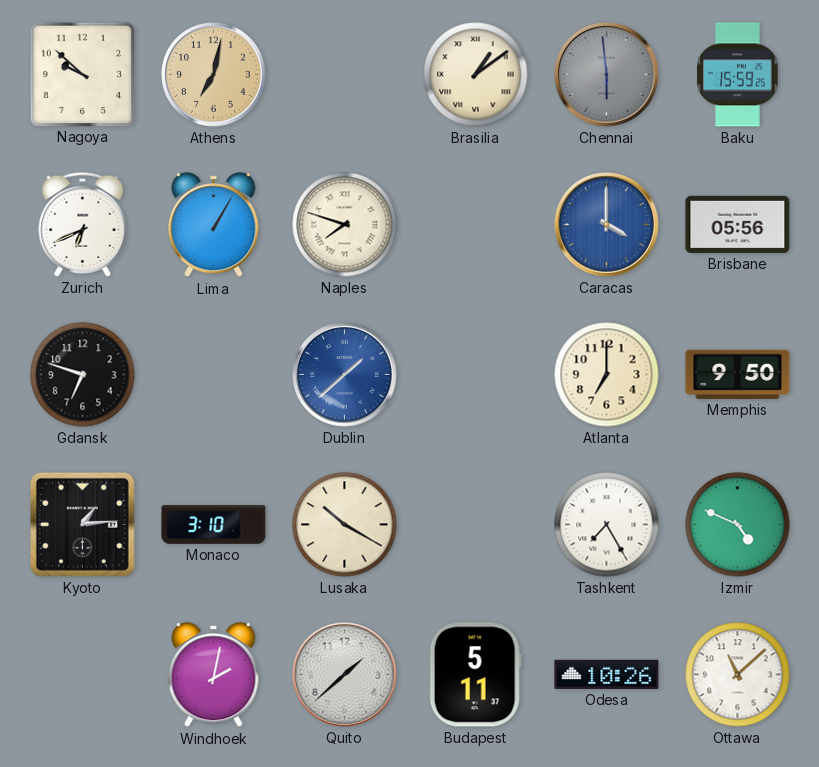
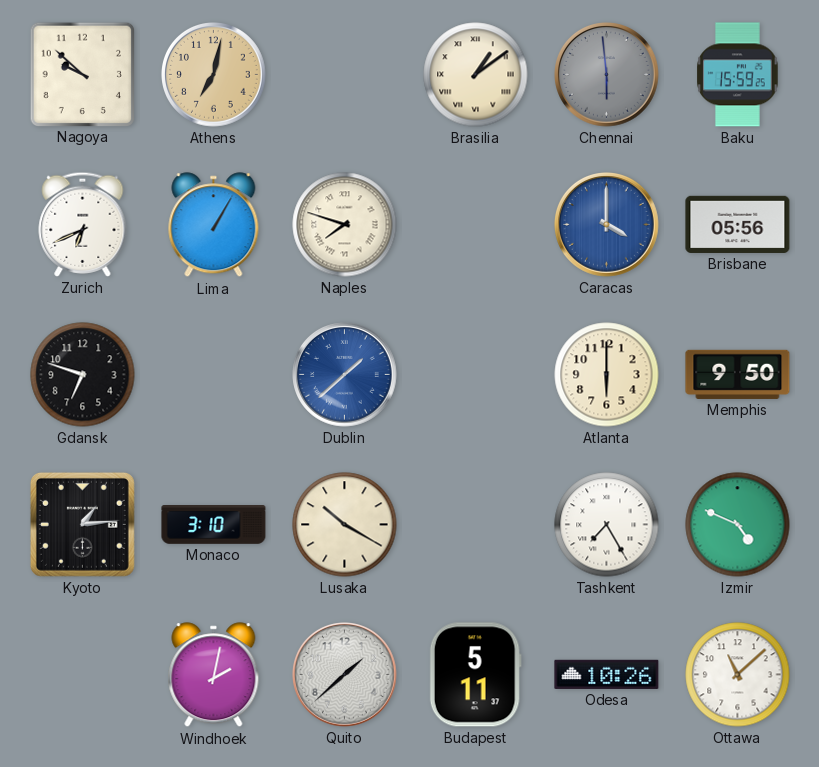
Atlanta: 7:00 -> 6:00
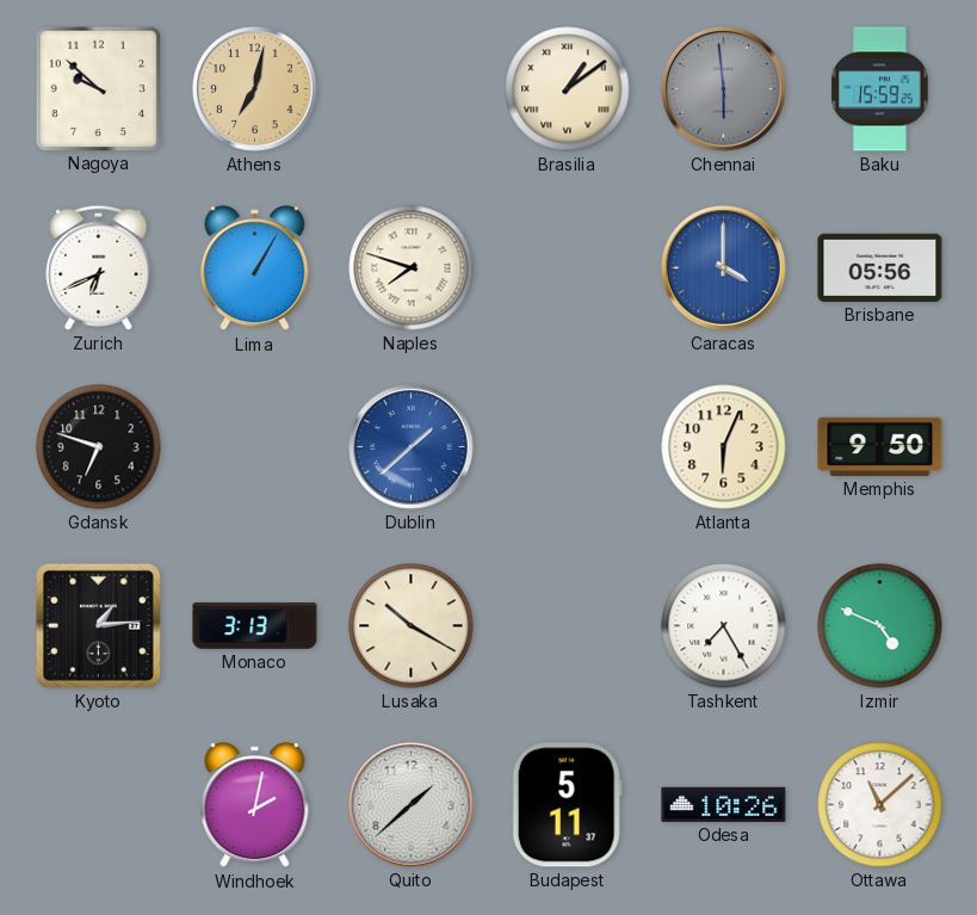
Atlanta: 6:00 -> 6:04
Monaco: 3:10 -> 3:13
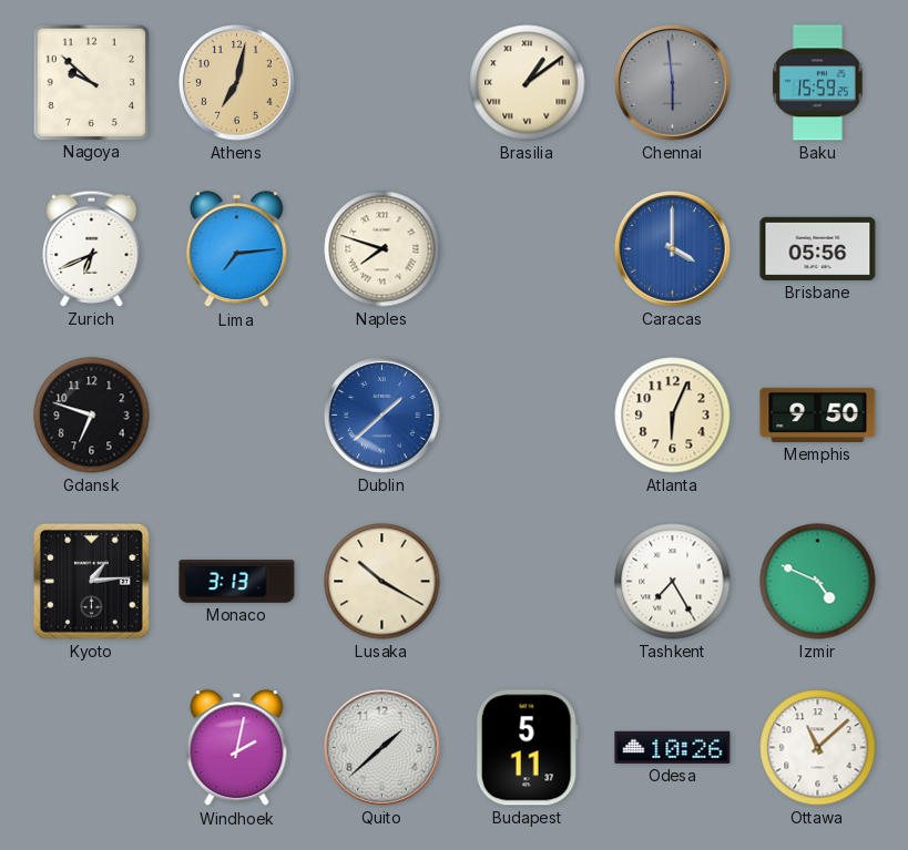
Lima: 1:05 -> 7:14
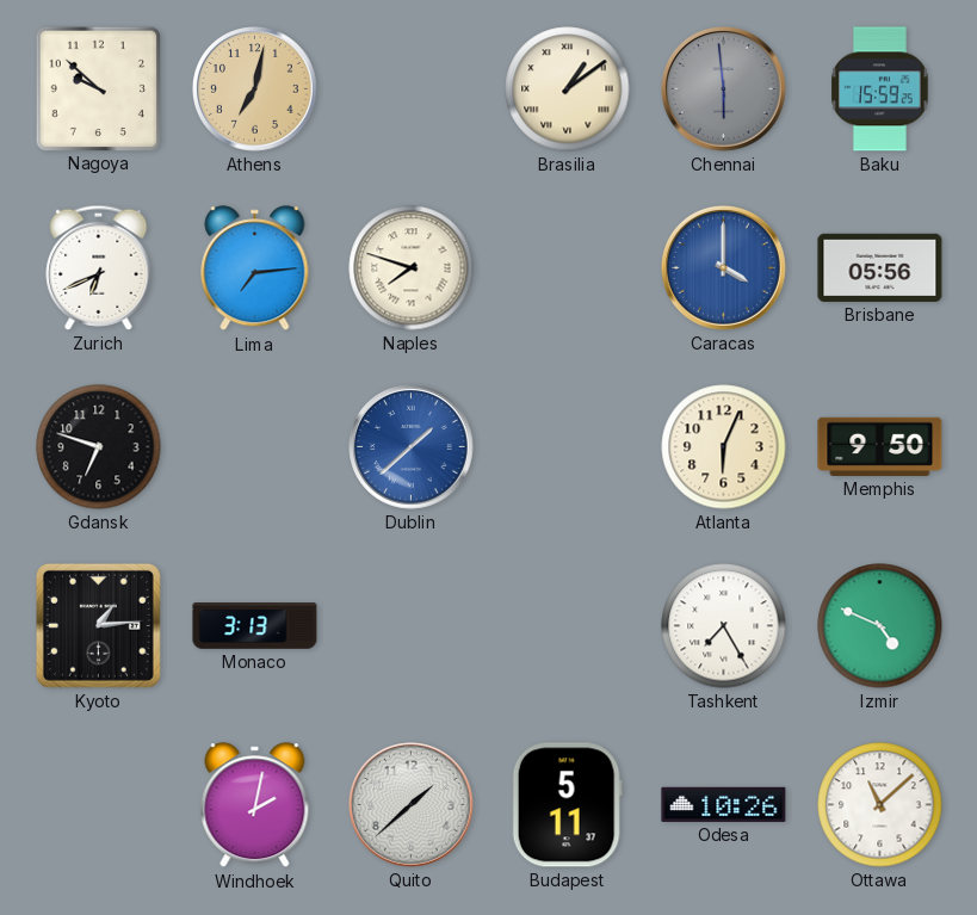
Lusaka: 10:20 -> none
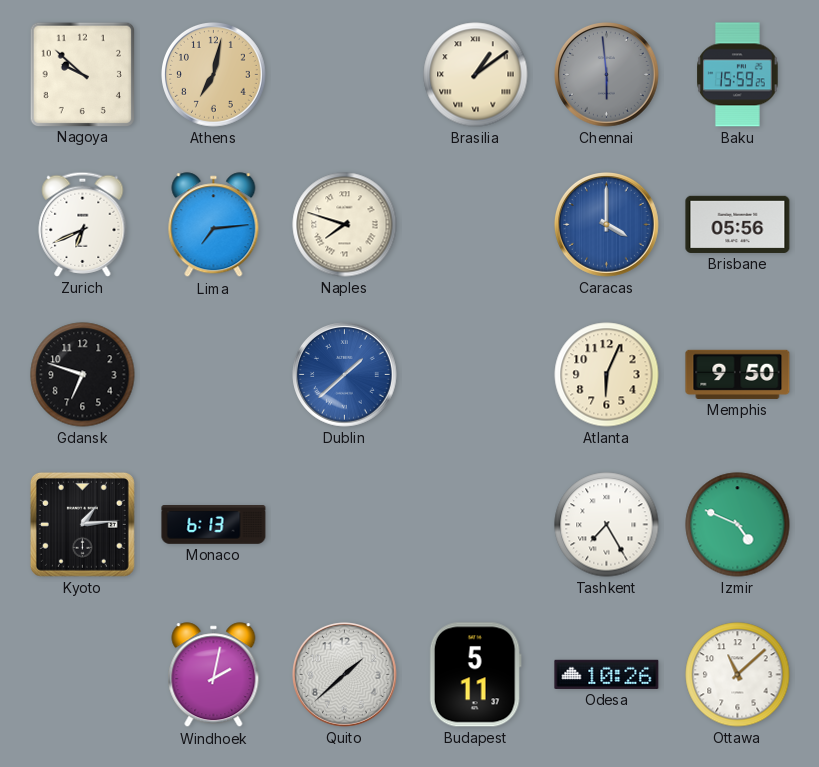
Monaco: 3:13 -> 6:13
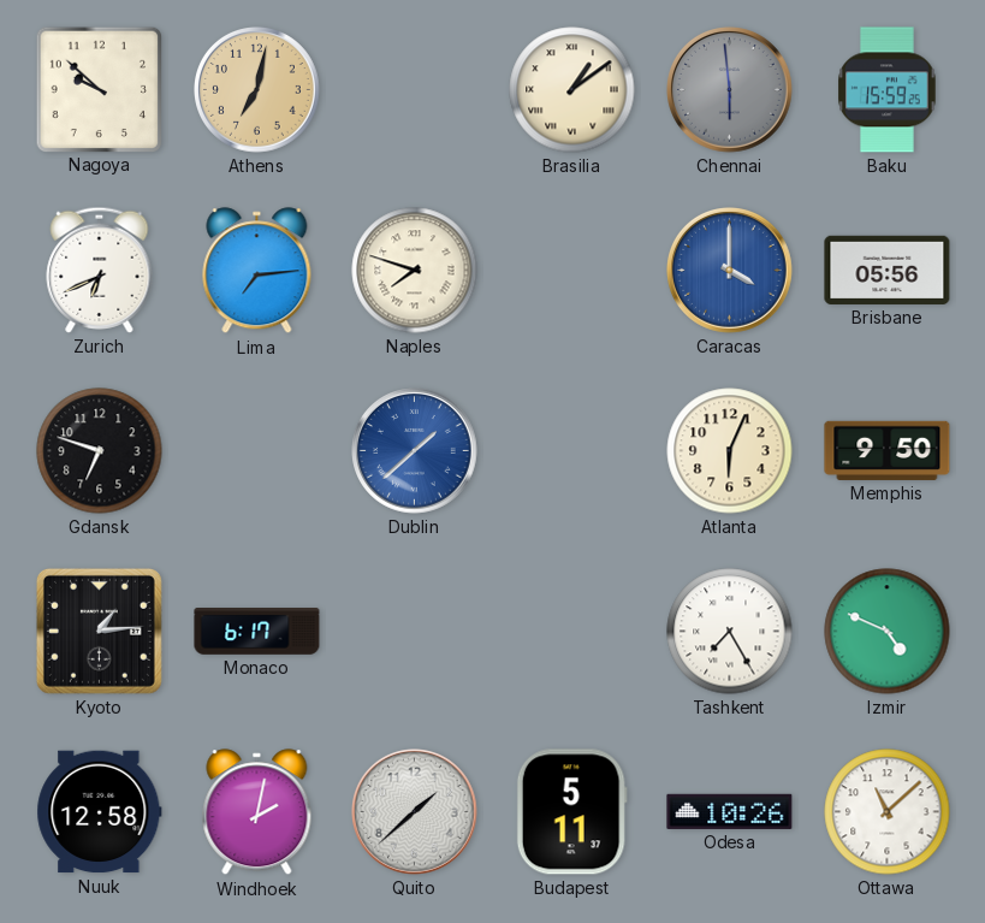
Monaco: 6:13 -> 6:17
Nuuk: none -> 12:58
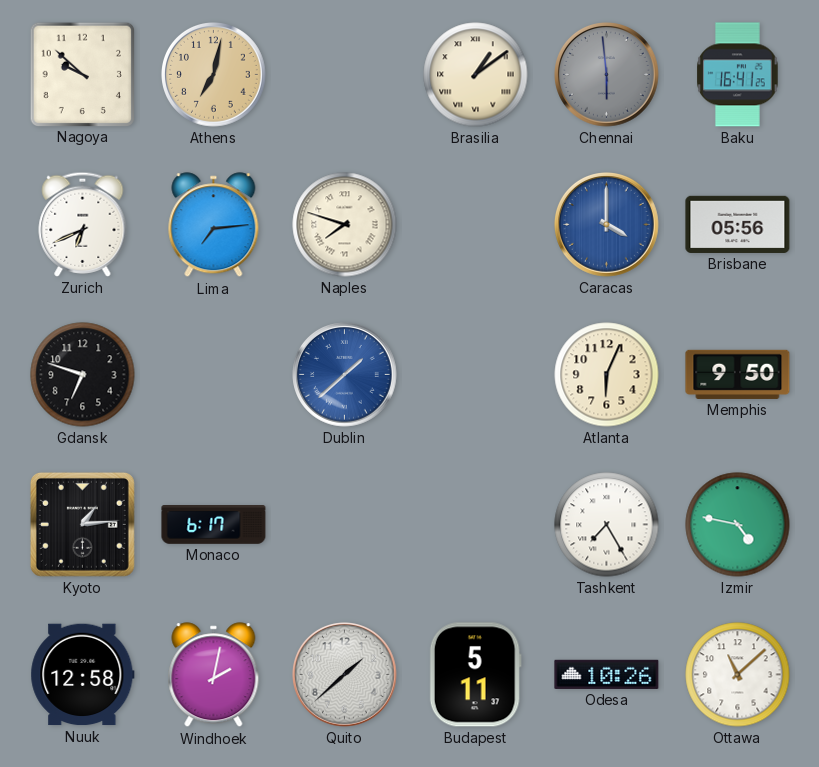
Baku: 15:59 -> 16:41
Izmir: 4:49 -> 4:47
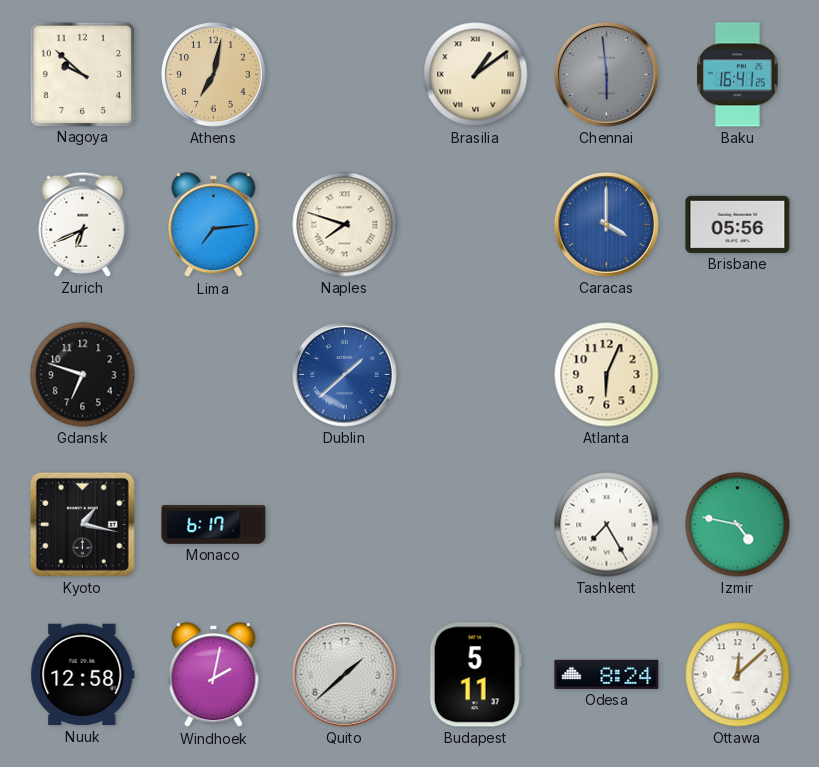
Memphis: 9:50 -> none
Kyoto: 1:14 -> 1:17
Odesa: 10:26 -> 8:24
Ottawa: 11:08 -> 12:08
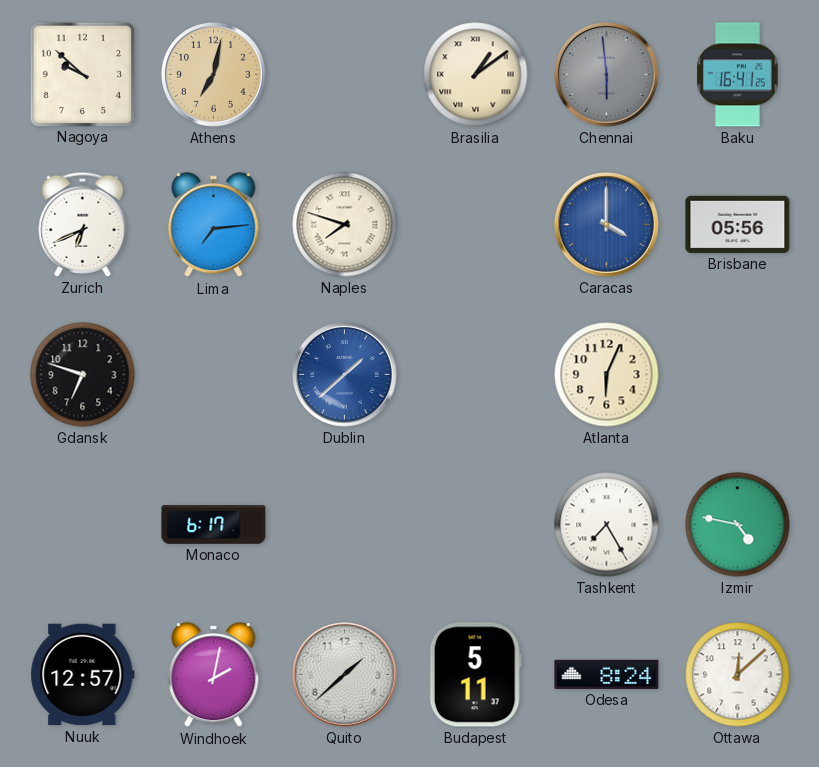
Kyoto: 1:17 -> none
Nuuk: 12:58 -> 12:57
